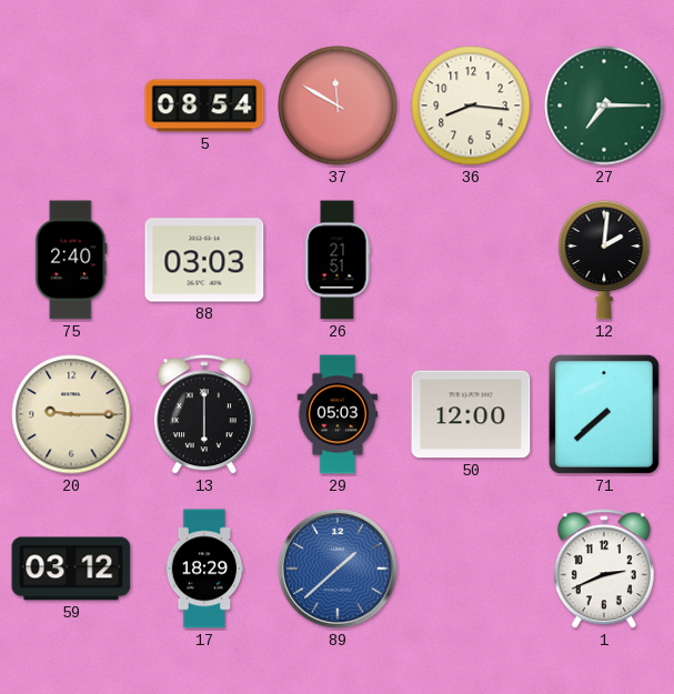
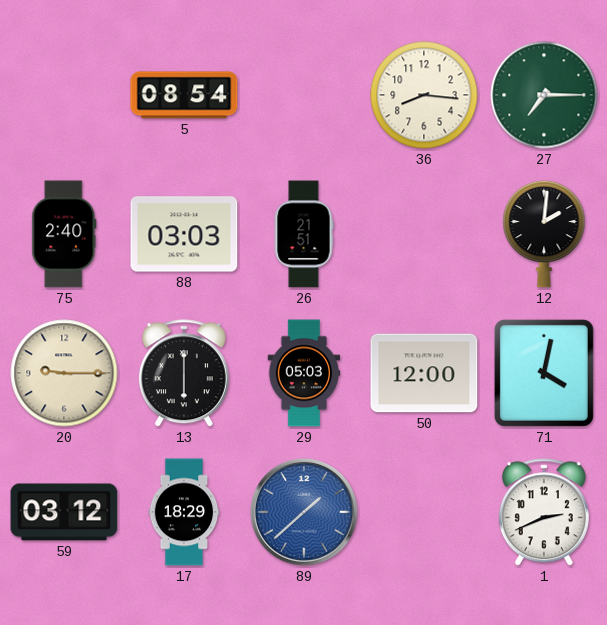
37: 11:50 -> none
71: 7:38 -> 4:02
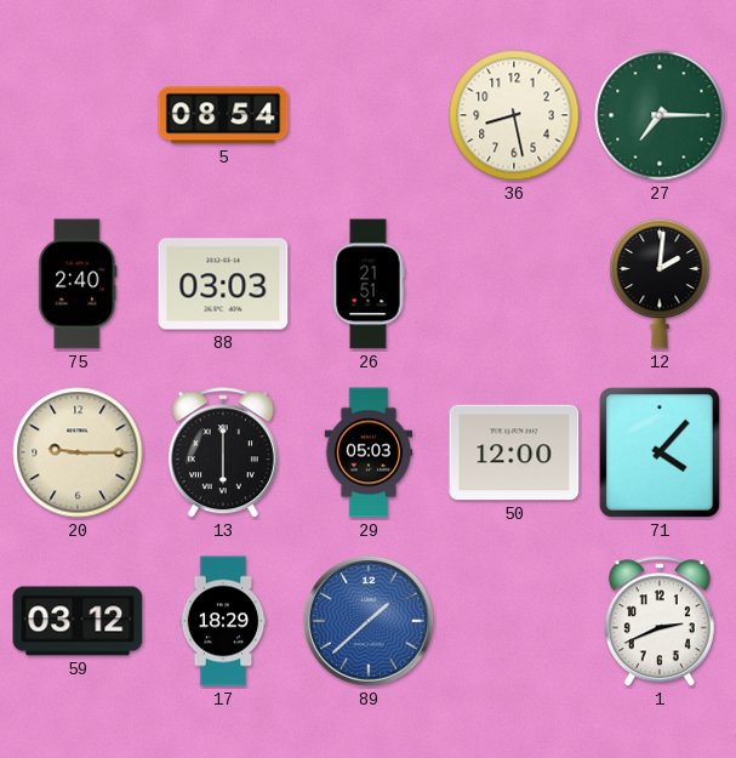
36: 8:16 -> 8:28
71: 4:02 -> 4:07
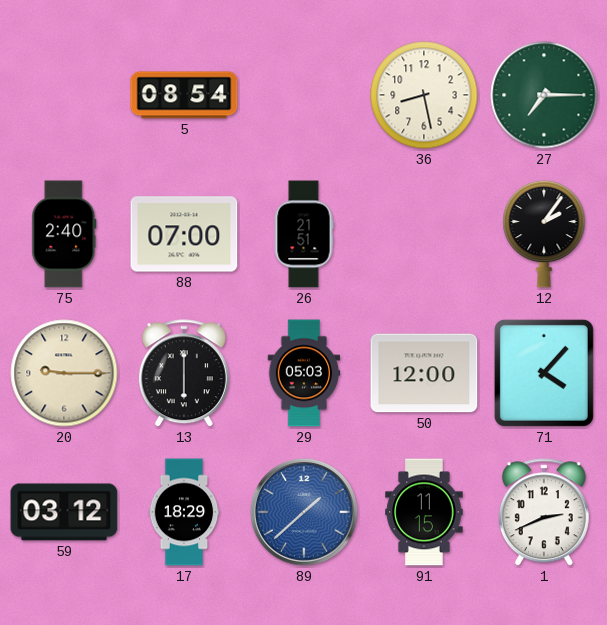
88: 03:03 -> 07:00
12: 2:01 -> 2:06
91: none -> 11:15
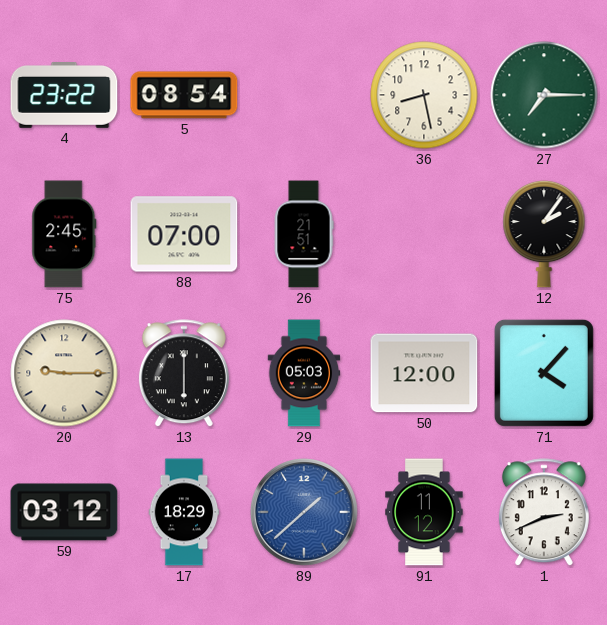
4: none -> 23:22
75: 2:40 -> 2:45
91: 11:15 -> 11:12
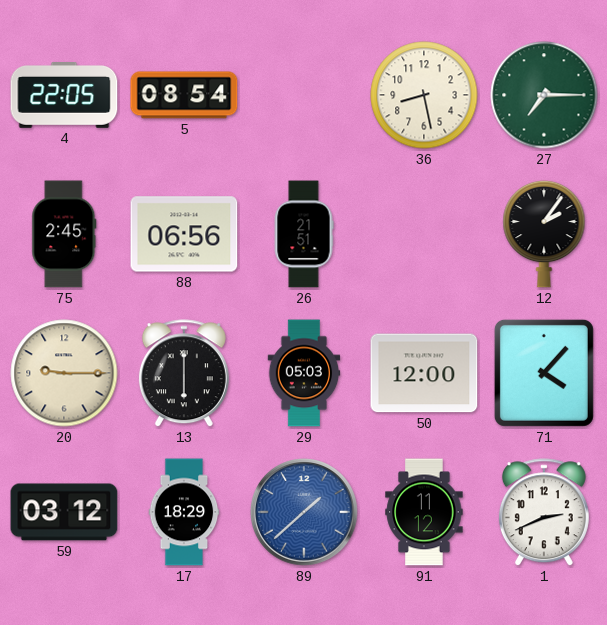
4: 23:22 -> 22:05
88: 07:00 -> 06:56
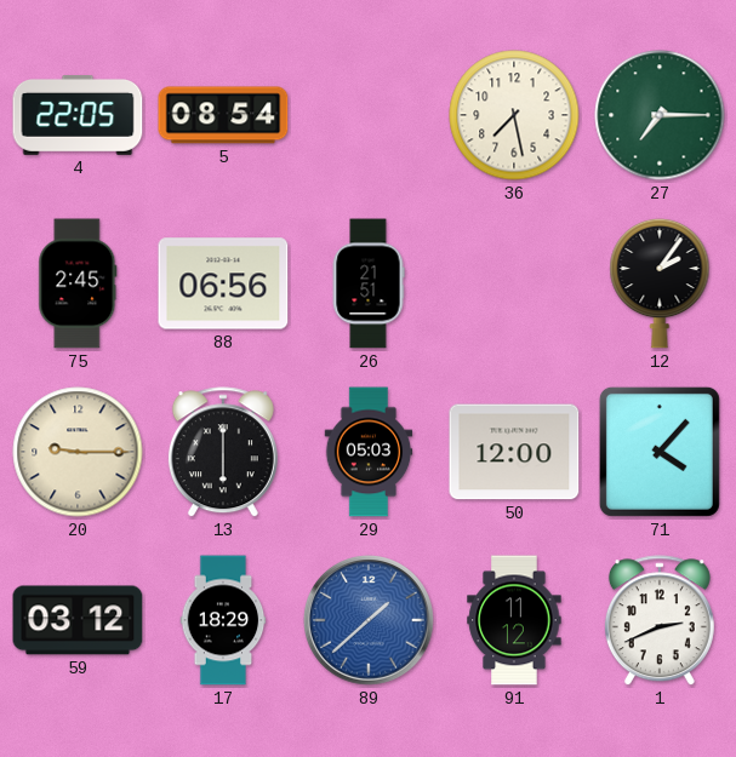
36: 8:28 -> 7:28
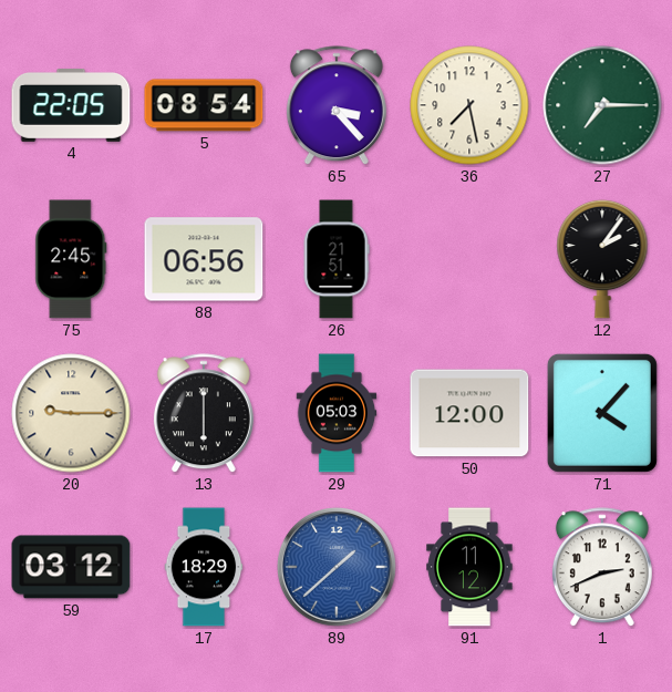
65: none -> 3:23
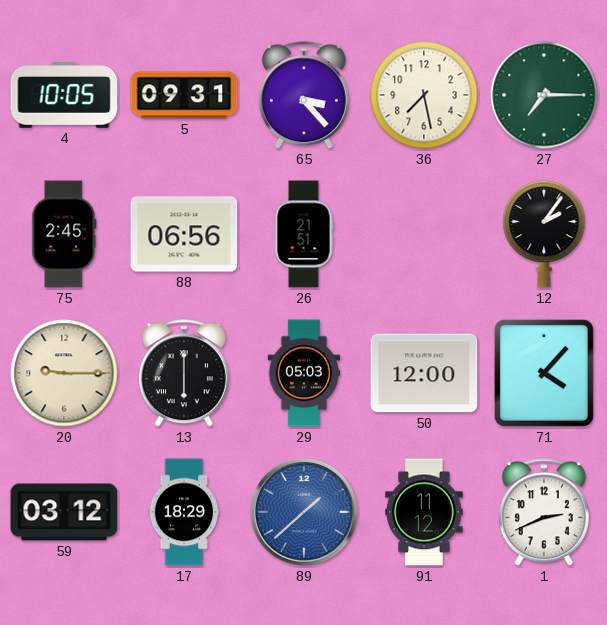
4: 22:05 -> 10:05
5: 08:54 -> 09:31
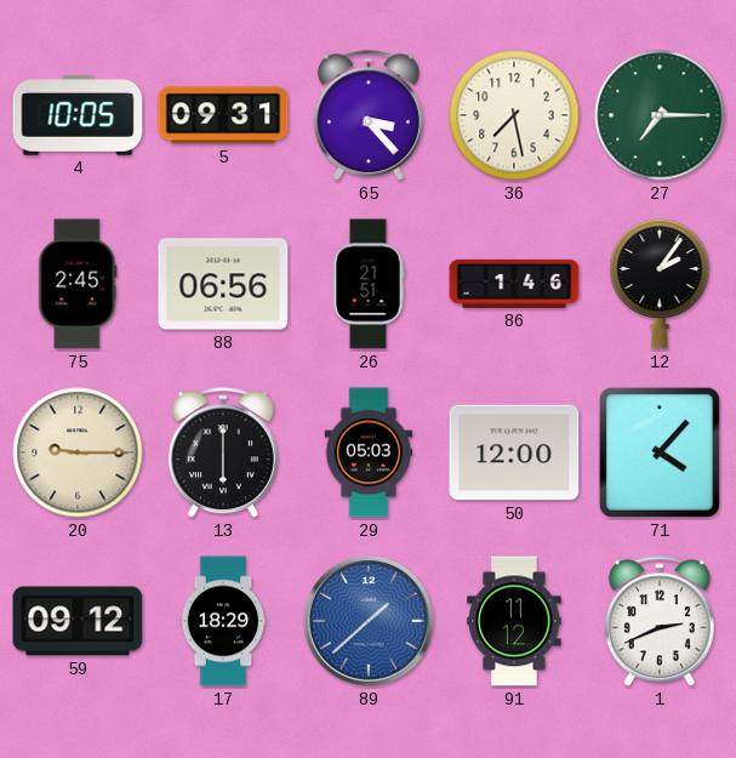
86: none -> 1:46
59: 03:12 -> 09:12
